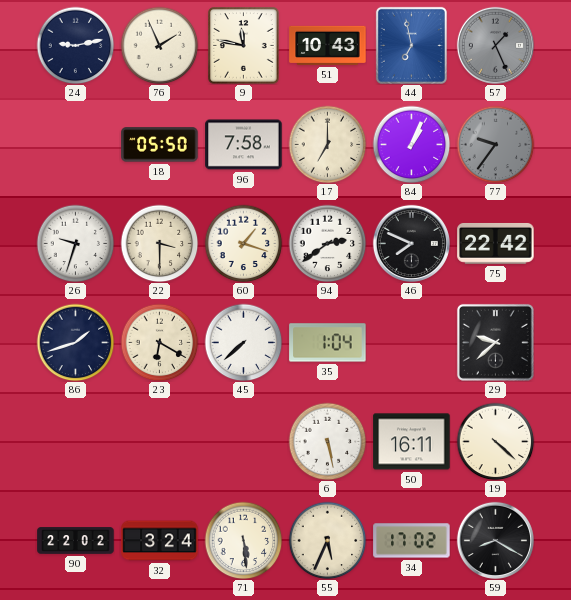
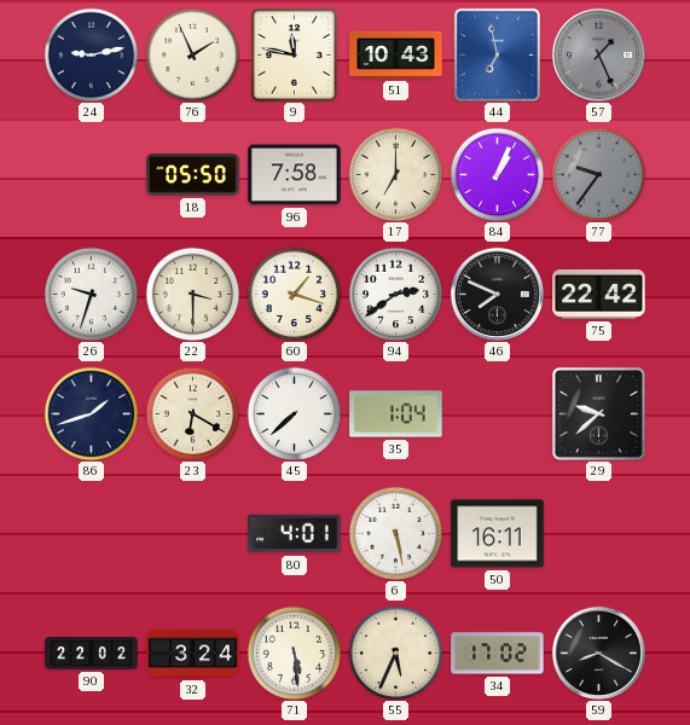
80: none -> 4:01
19: 4:22 -> none
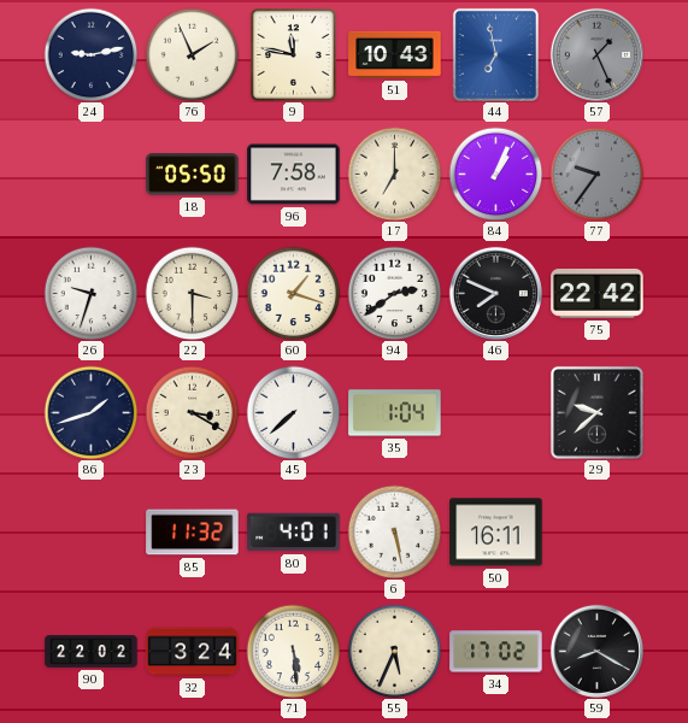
23: 6:20 -> 3:20
85: none -> 11:32
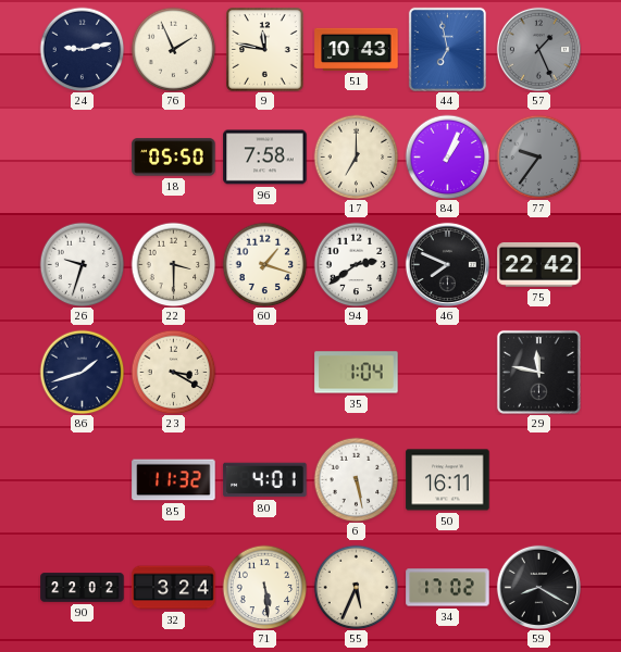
45: 7:38 -> none
29: 9:38 -> 11:47
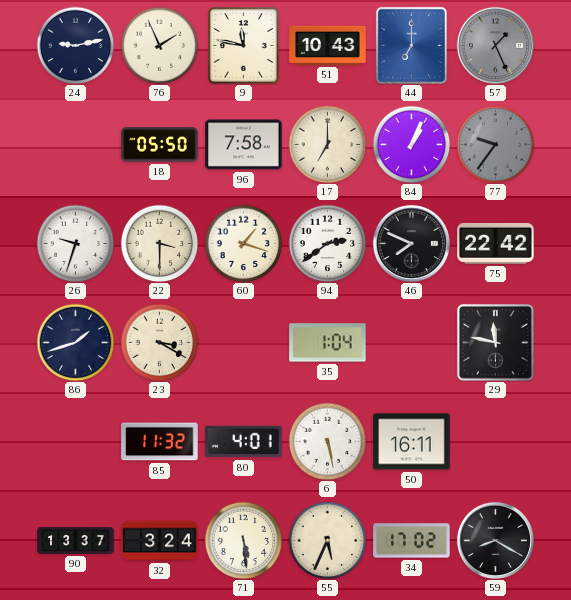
44: 6:58 -> 7:00
90: 22:02 -> 13:37
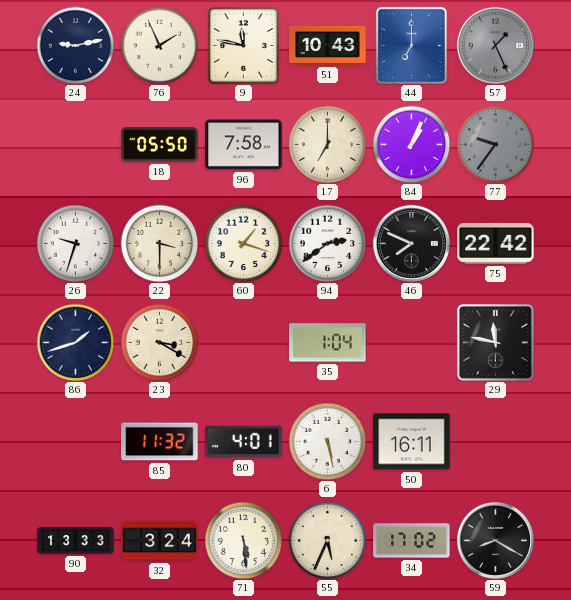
90: 13:37 -> 13:33
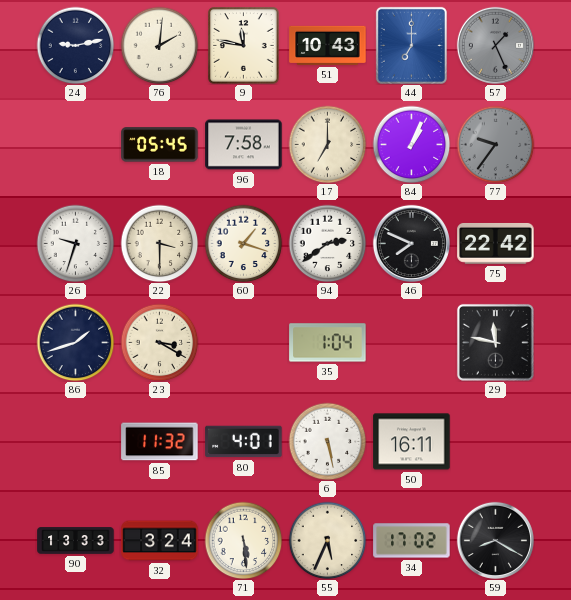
76: 1:56 -> 2:01
18: 05:50 -> 05:45
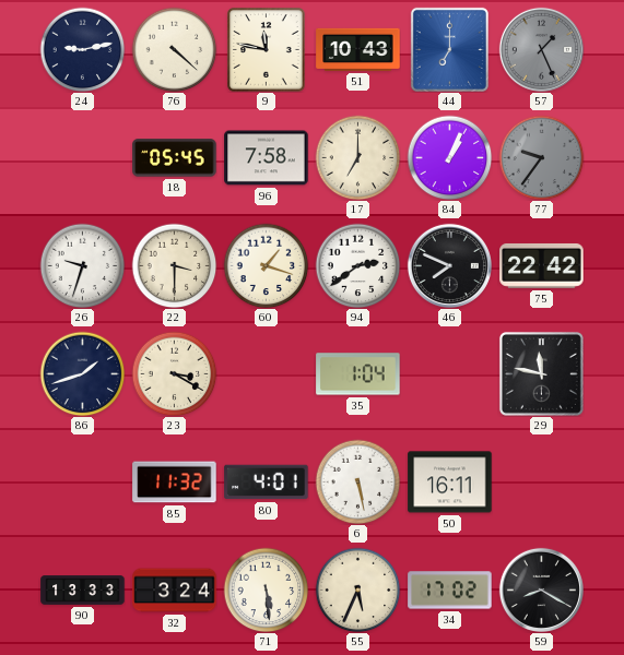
76: 2:01 -> 4:22
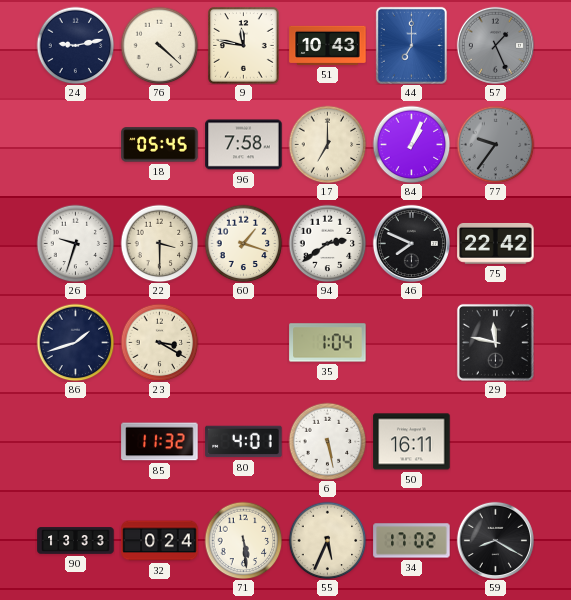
32: 3:24 -> 0:24
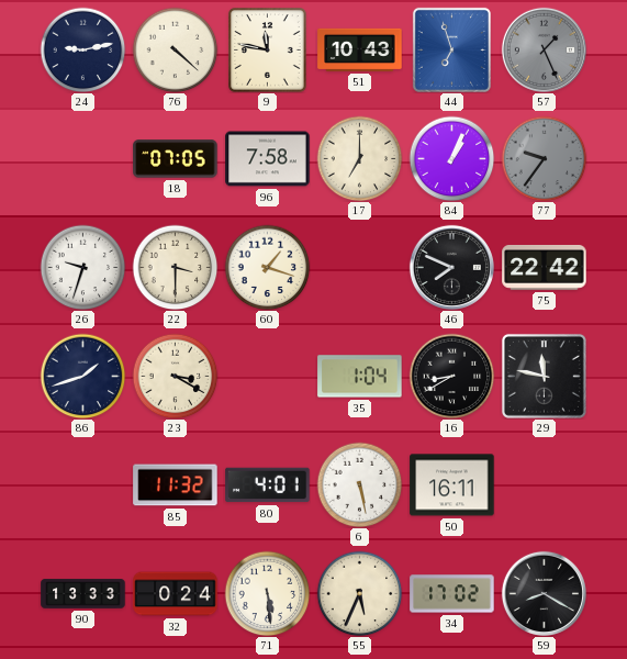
44: 7:00 -> 6:57
18: 05:45 -> 07:05
94: 2:39 -> none
16: none -> 8:40
